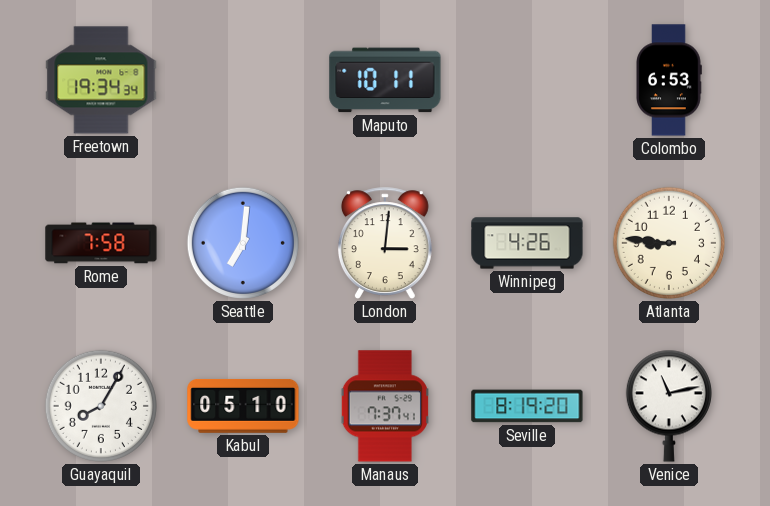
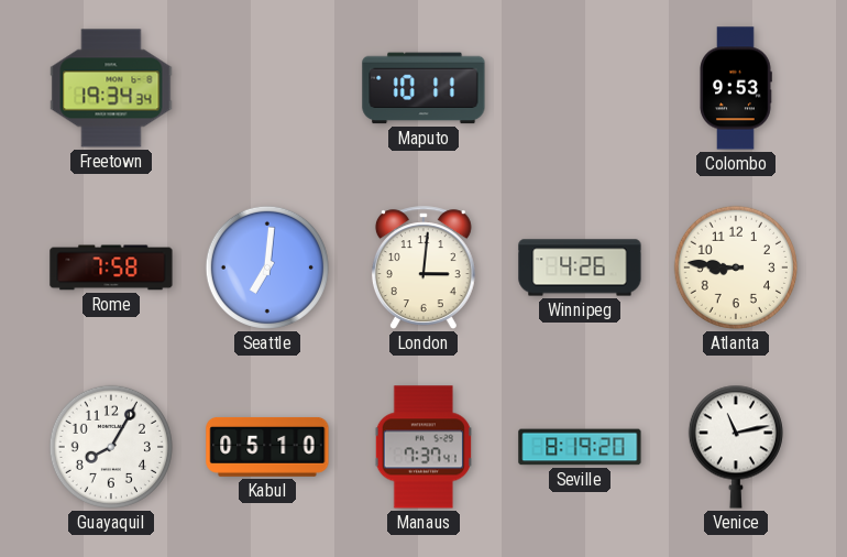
Colombo: 6:53 -> 9:53
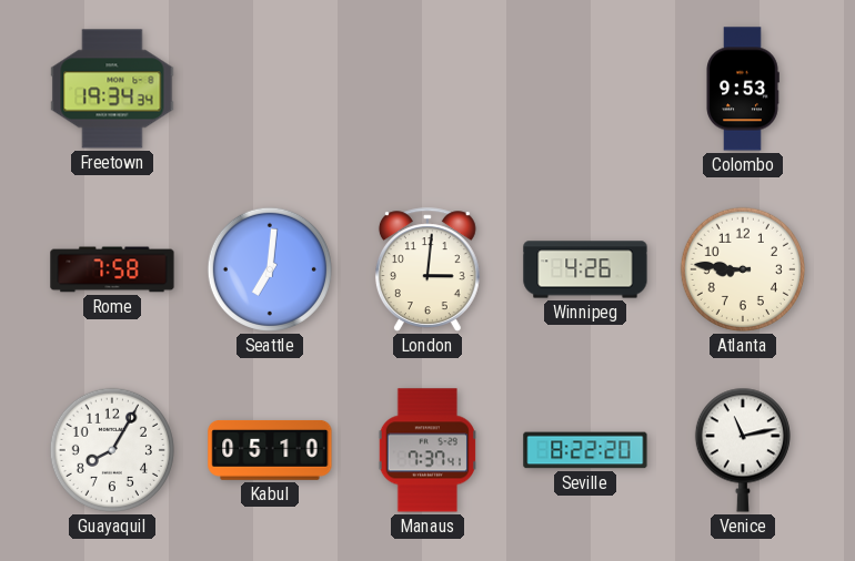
Maputo: 10:11 -> none
Seville: 8:19 -> 8:22
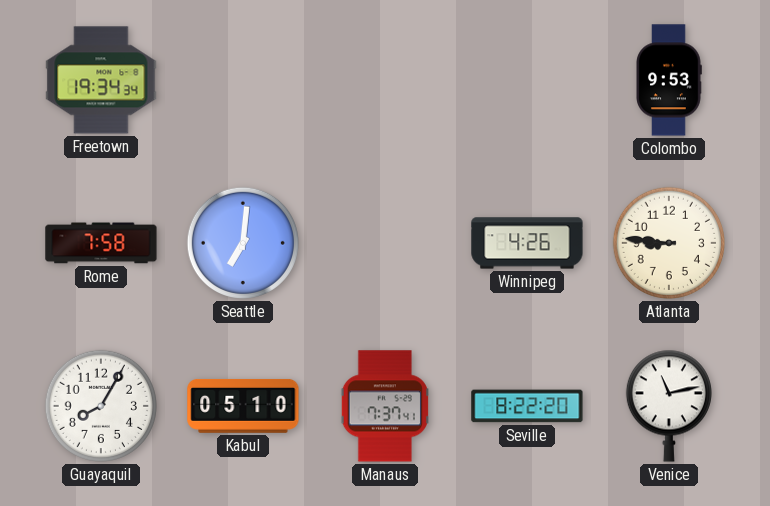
London: 3:01 -> none
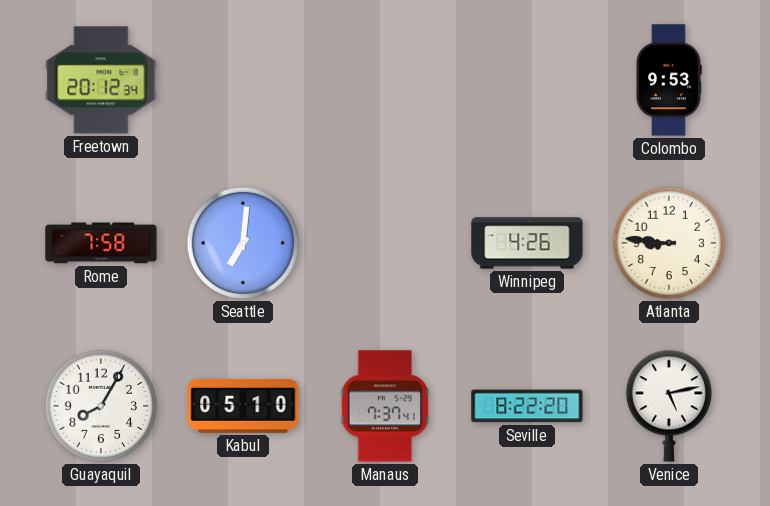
Freetown: 19:34 -> 20:12
Venice: 11:13 -> 5:13
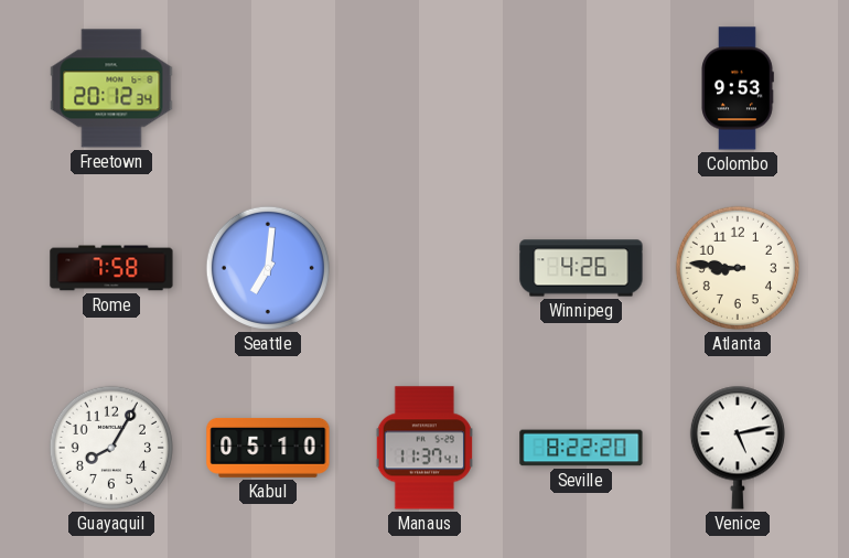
Manaus: 7:37 -> 11:37
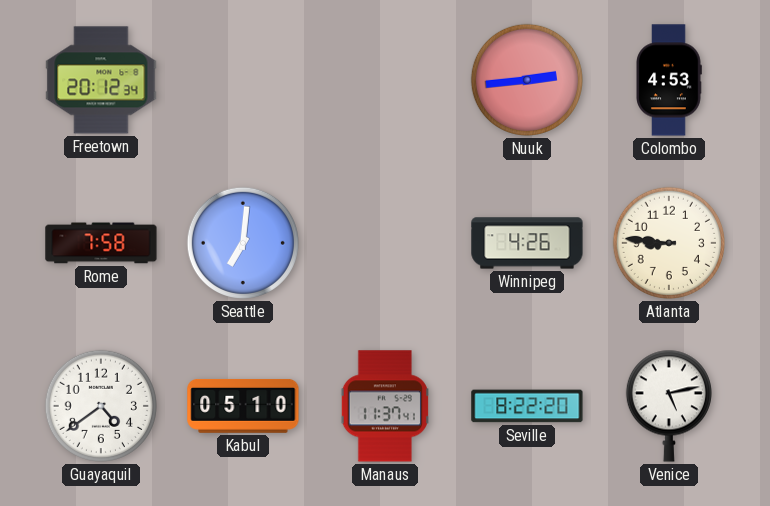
Nuuk: none -> 2:44
Colombo: 9:53 -> 4:53
Guayaquil: 8:05 -> 4:39
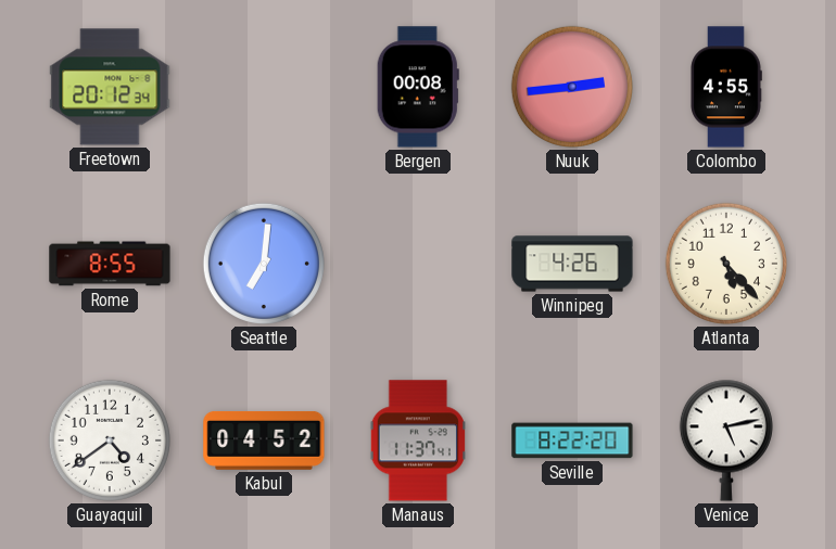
Bergen: none -> 00:08
Colombo: 4:53 -> 4:55
Rome: 7:58 -> 8:55
Atlanta: 8:46 -> 5:23
Kabul: 05:10 -> 04:52
